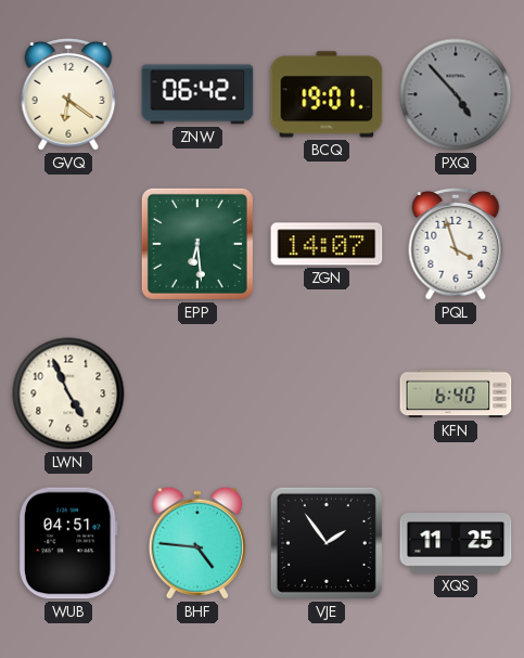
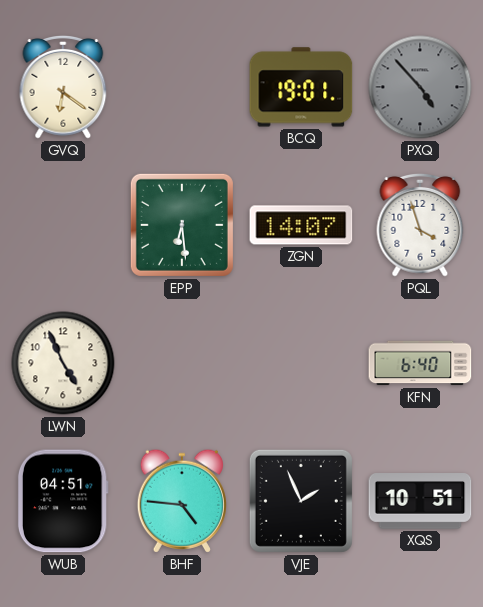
ZNW: 06:42 -> none
VJE: 1:54 -> 1:56
XQS: 11:25 -> 10:51
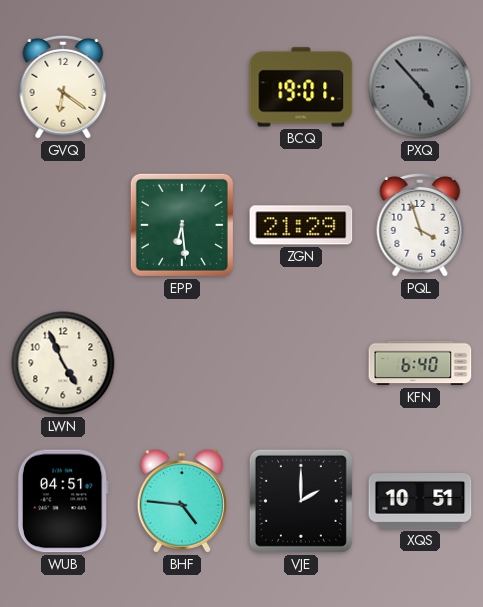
ZGN: 14:07 -> 21:29
VJE: 1:56 -> 2:00
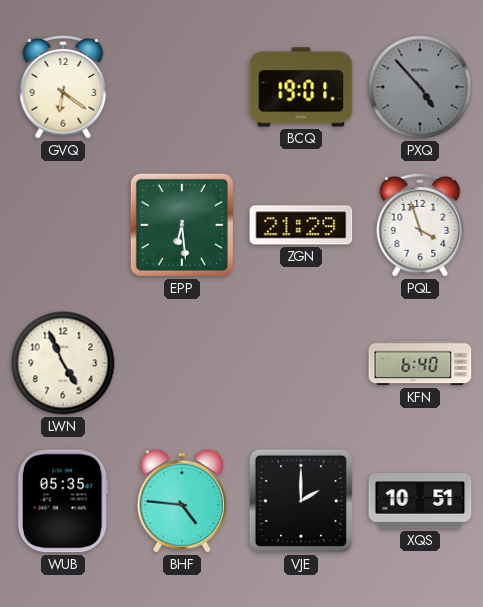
WUB: 04:51 -> 05:35
